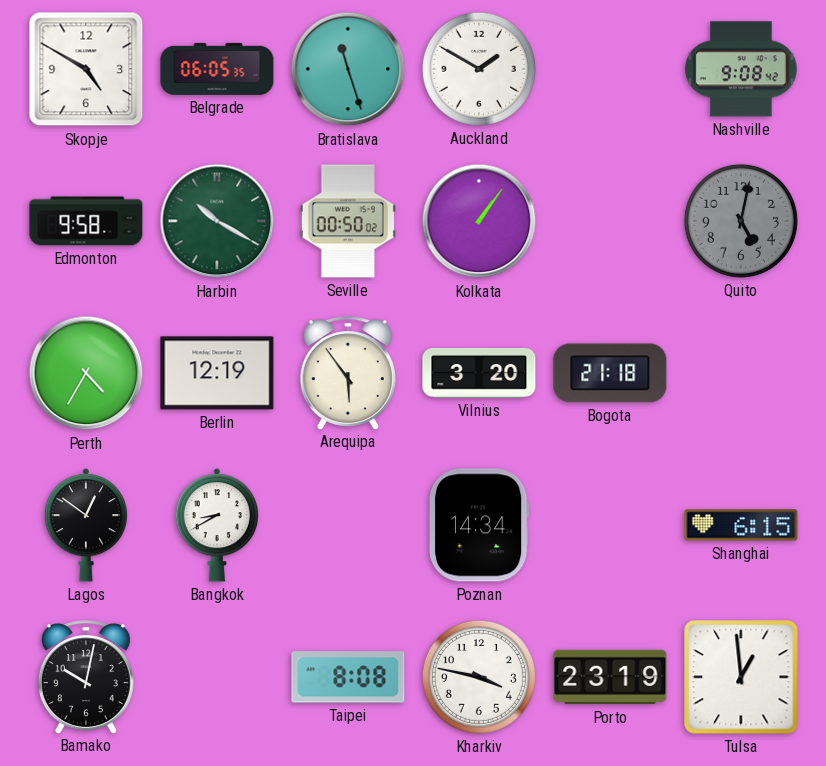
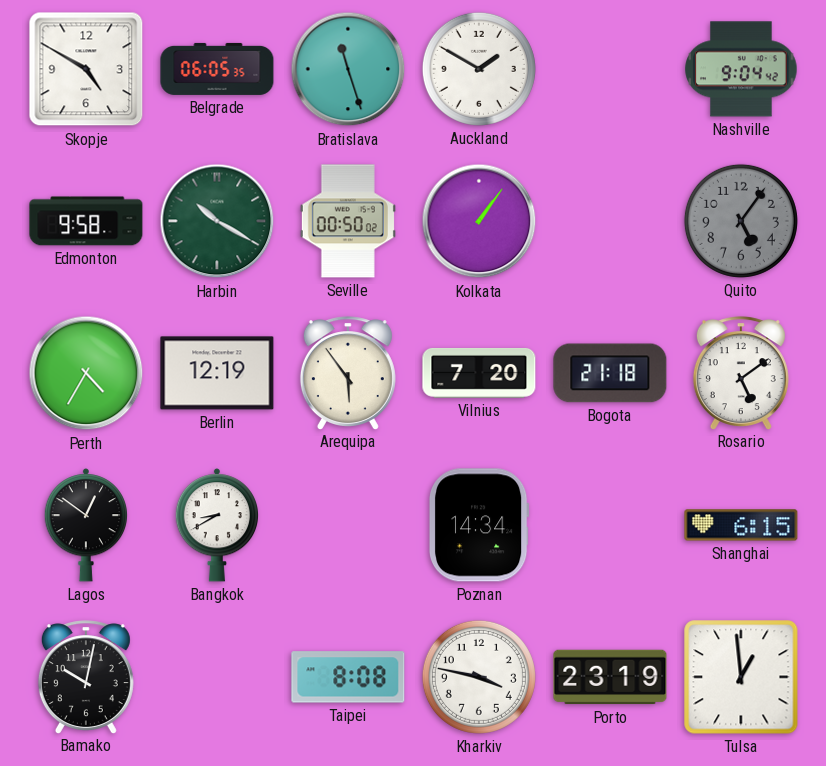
Nashville: 9:08 -> 9:04
Quito: 5:02 -> 5:06
Vilnius: 3:20 -> 7:20
Rosario: none -> 5:09
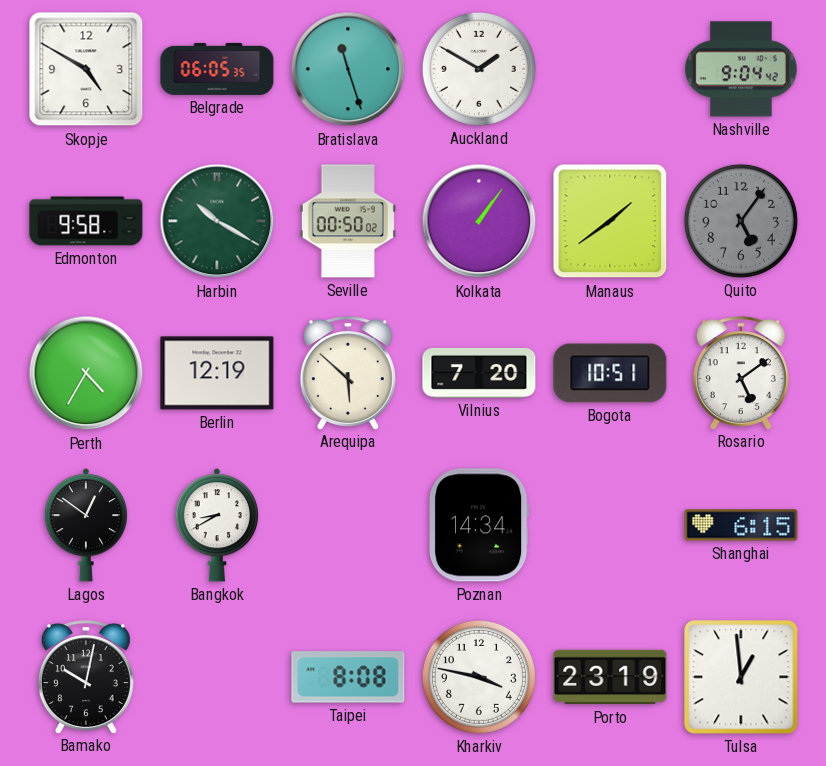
Manaus: none -> 1:39
Arequipa: 5:54 -> 5:52
Bogota: 21:18 -> 10:51
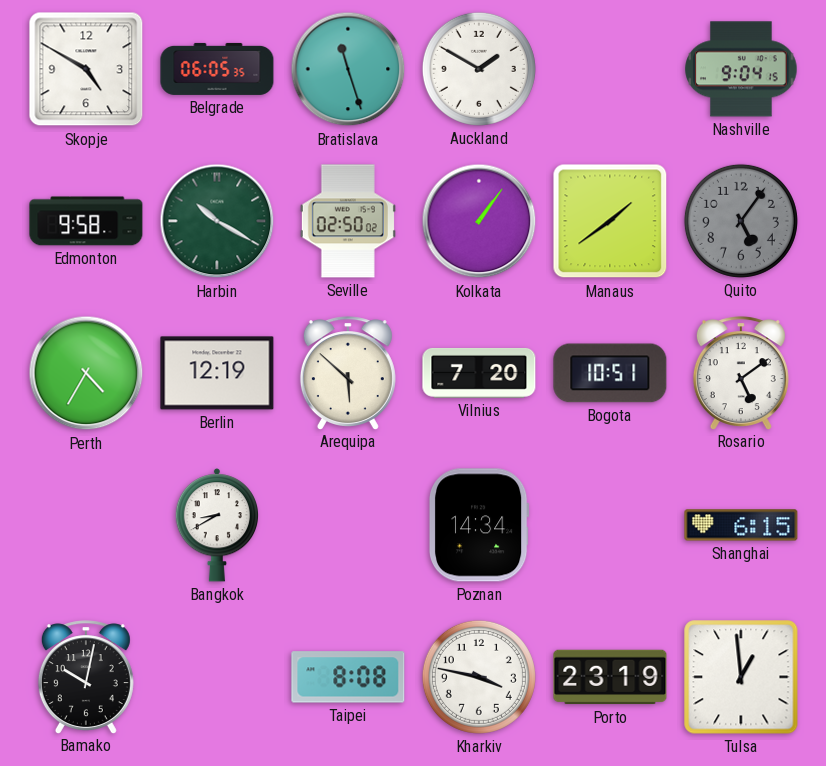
Nashville: 9:04:42 -> 9:04:15
Seville: 00:50 -> 02:50
Lagos: 12:51 -> none
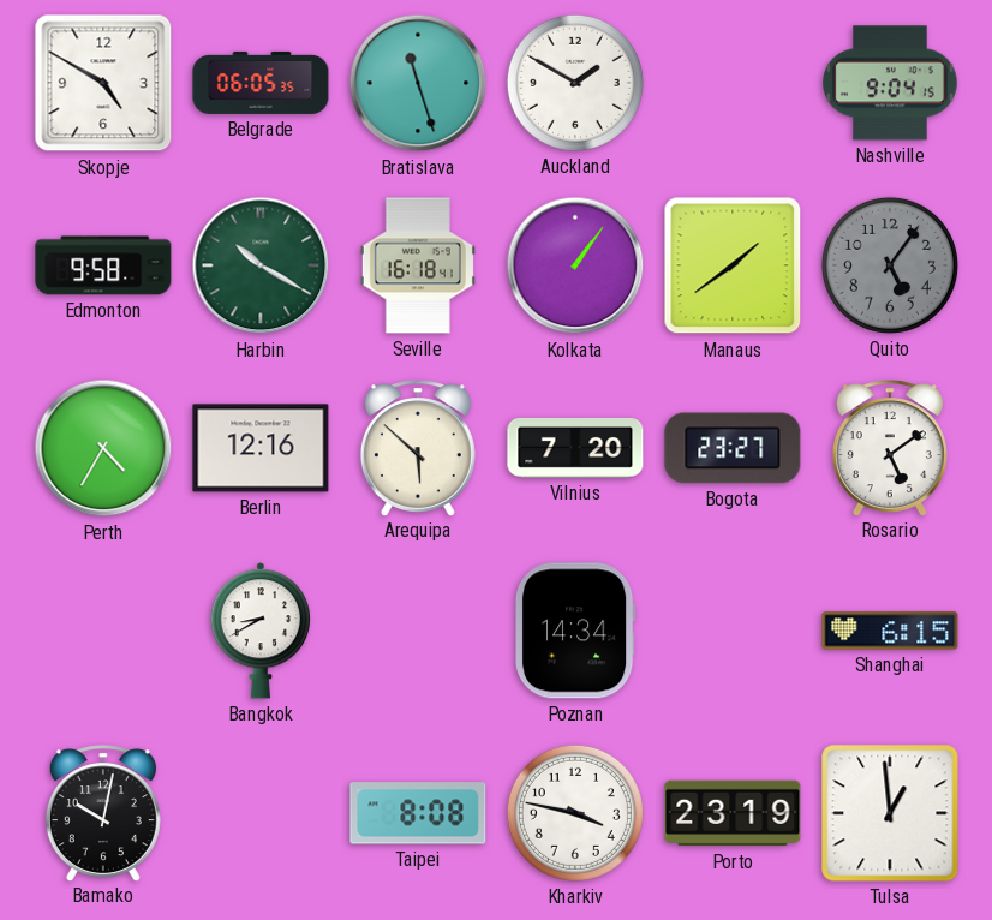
Seville: 02:50 -> 16:18
Berlin: 12:19 -> 12:16
Bogota: 10:51 -> 23:27
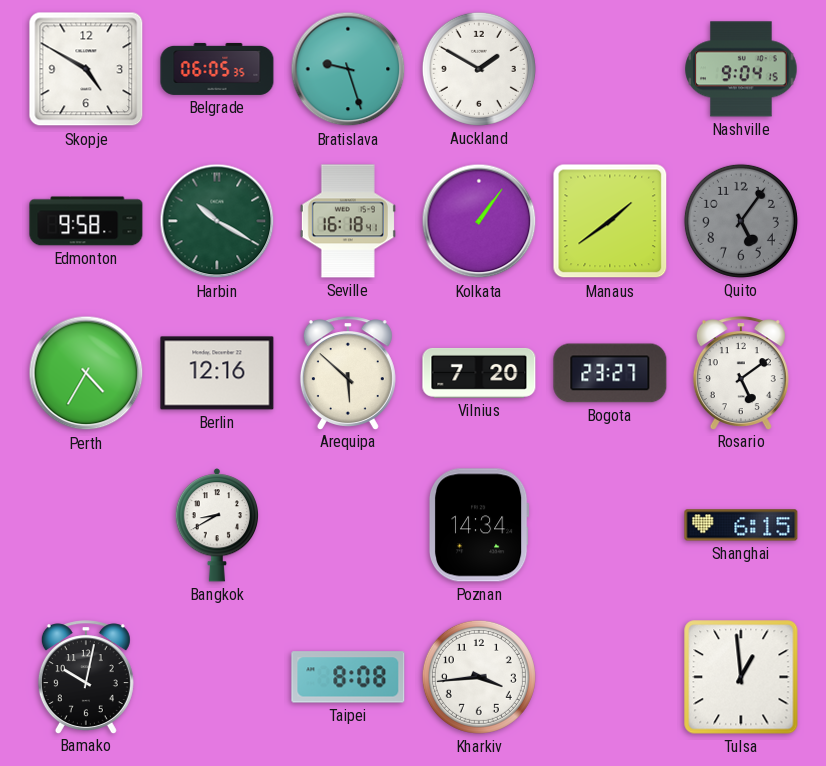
Bratislava: 11:27 -> 9:27
Kharkiv: 3:47 -> 3:44
Porto: 23:19 -> none
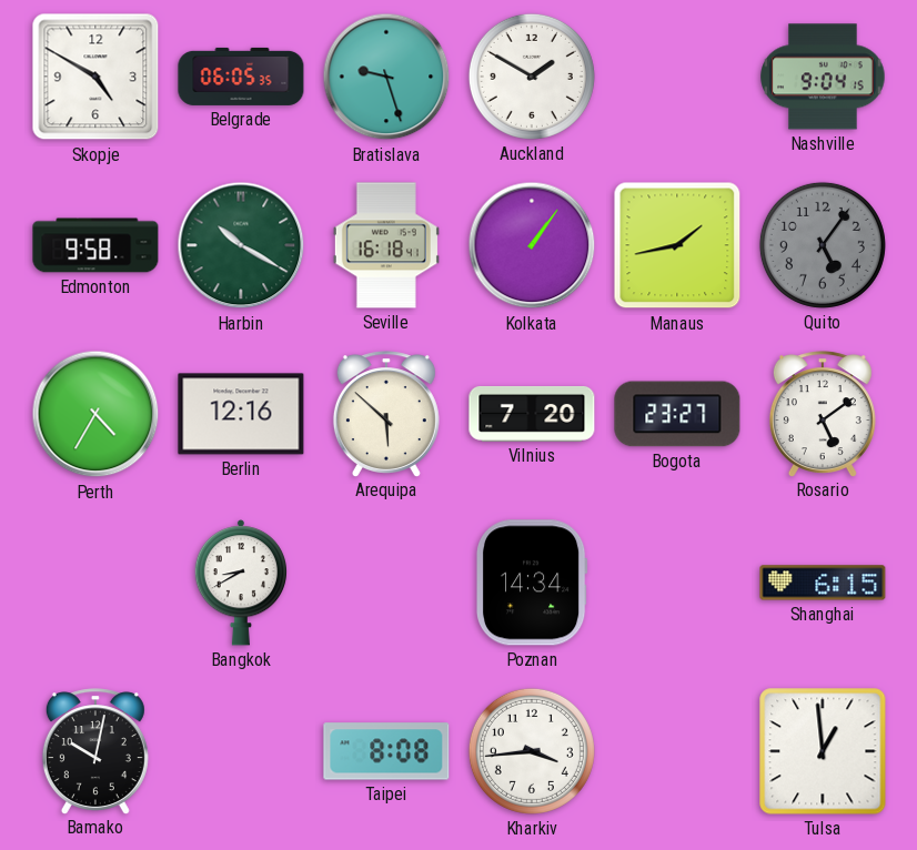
Manaus: 1:39 -> 1:43
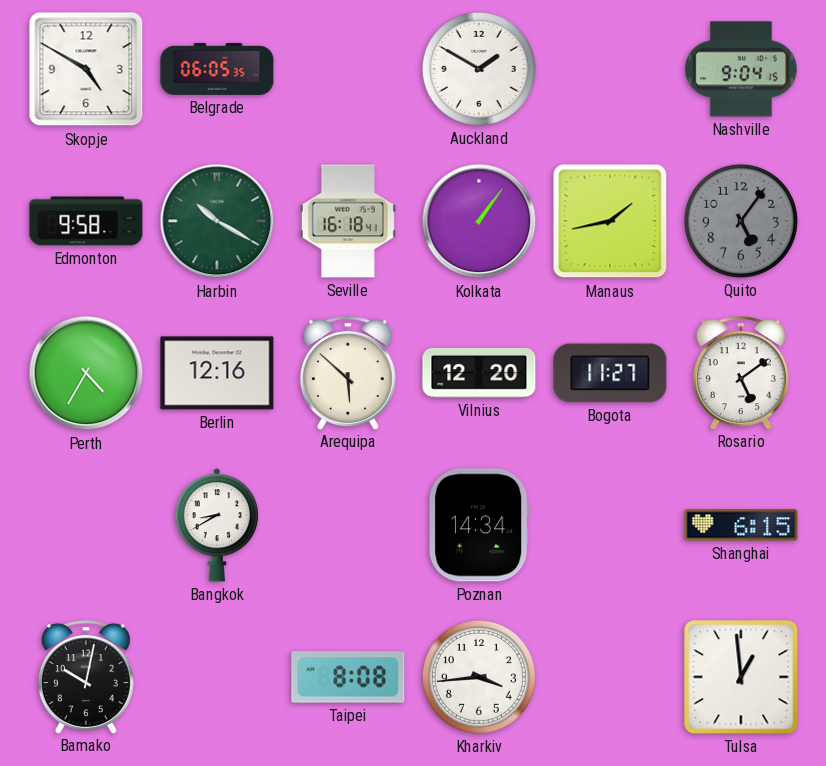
Bratislava: 9:27 -> none
Vilnius: 7:20 -> 12:20
Bogota: 23:27 -> 11:27
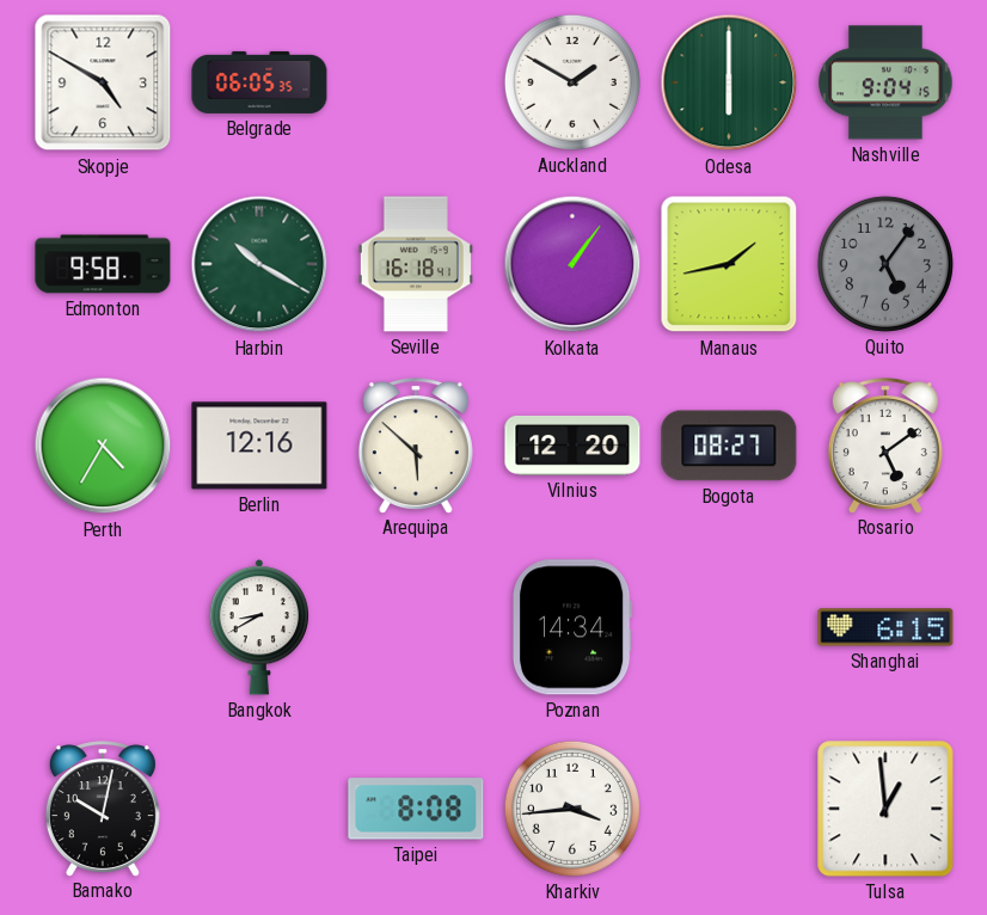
Odesa: none -> 6:00
Bogota: 11:27 -> 08:27
